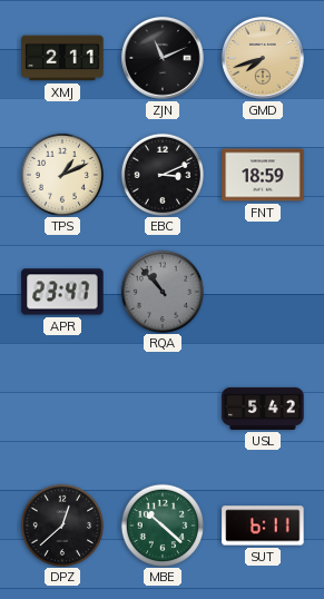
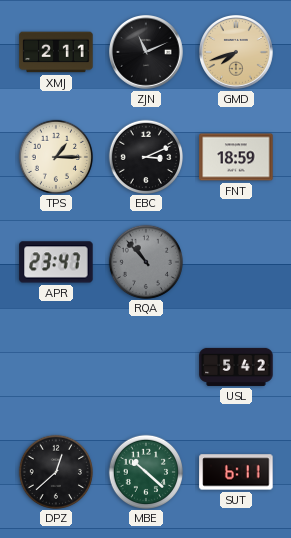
TPS: 1:11 -> 1:15
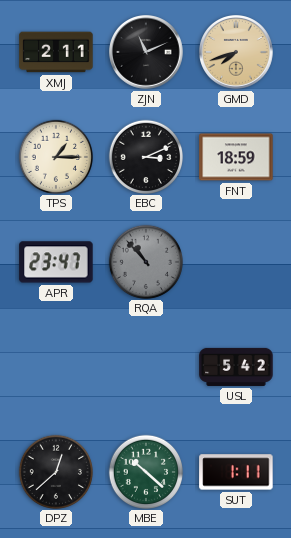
SUT: 6:11 -> 1:11
